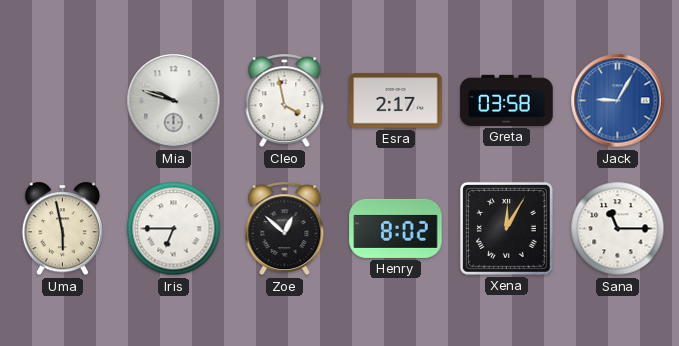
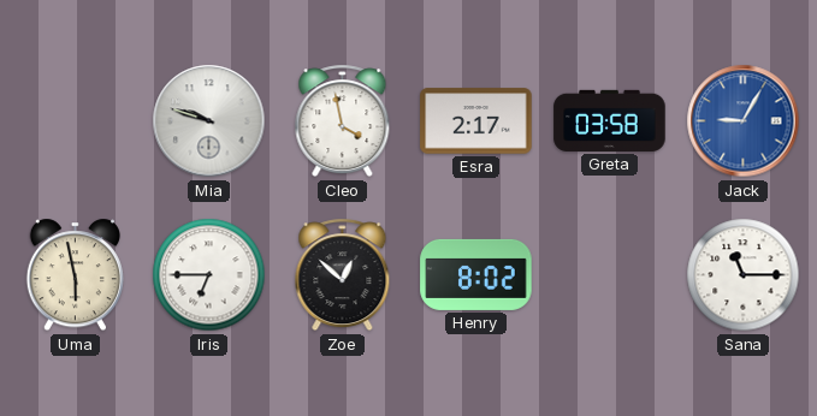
Xena: 12:05 -> none
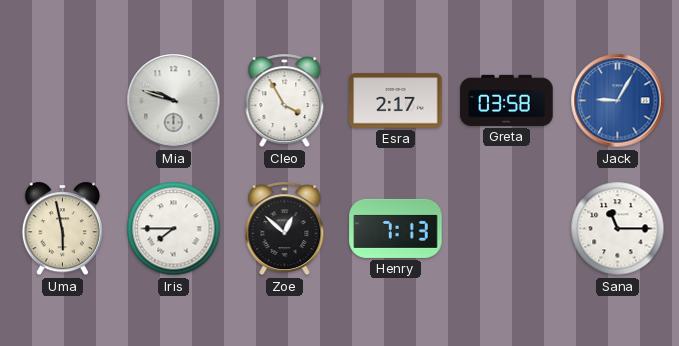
Cleo: 3:58 -> 3:55
Iris: 6:45 -> 7:45
Henry: 8:02 -> 7:13
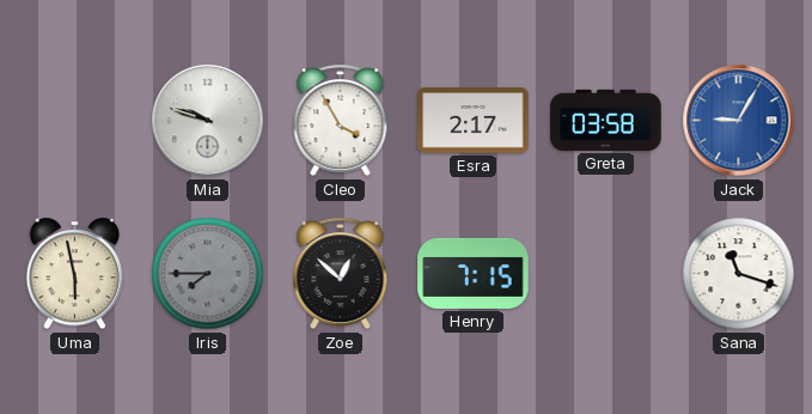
Iris dial: white -> grey
Henry: 7:13 -> 7:15
Sana: 11:15 -> 11:18
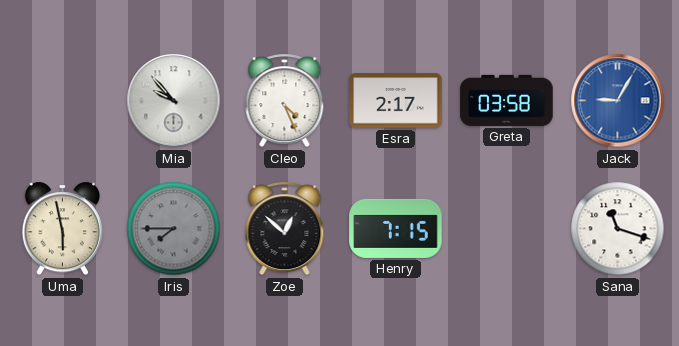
Mia: 9:48 -> 9:53
Cleo: 3:55 -> 4:26
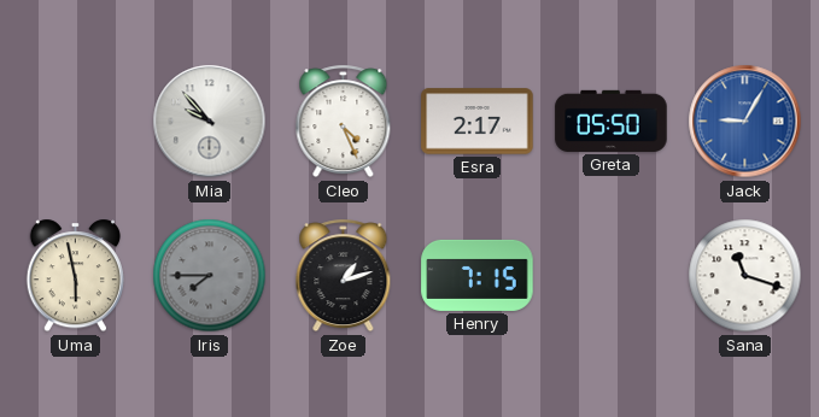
Greta: 03:58 -> 05:50
Zoe: 12:52 -> 1:12
